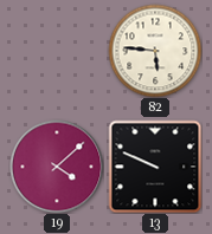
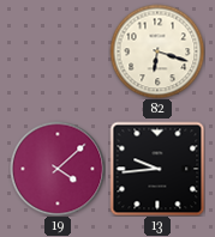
82: 5:46 -> 6:18
13: 9:49 -> 9:44
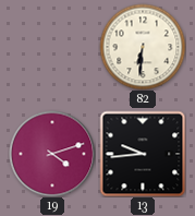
82: 6:18 -> 6:31
19: 4:08 -> 4:12
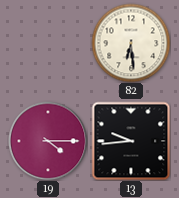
82: 6:31 -> 6:29
19: 4:12 -> 4:15
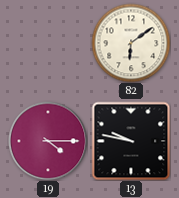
82: 6:29 -> 6:09
13: 9:44 -> 9:47
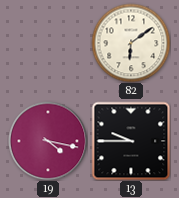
19: 4:15 -> 4:17
13: 9:47 -> 9:45
